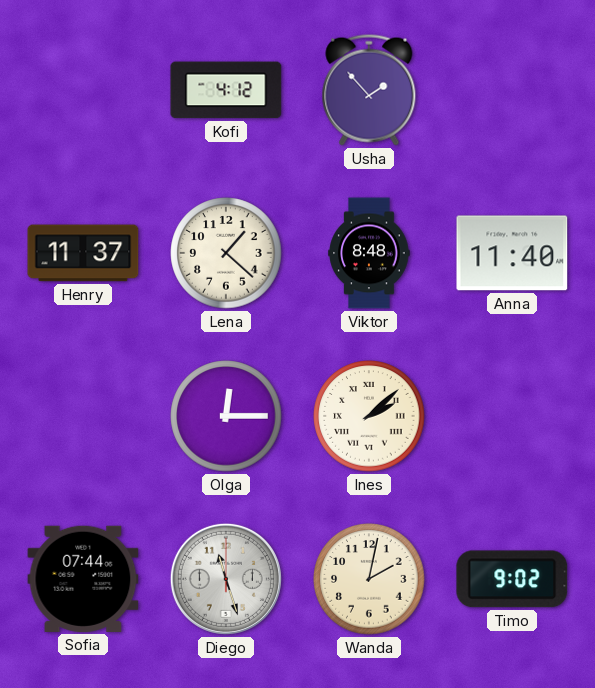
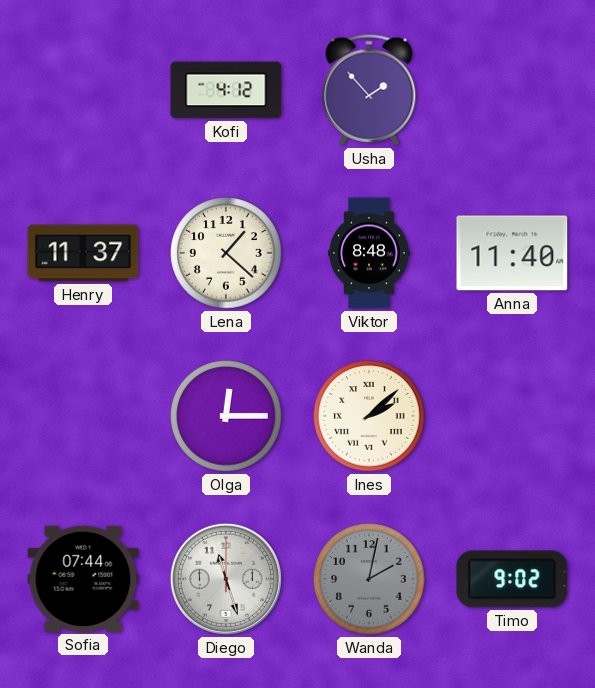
Wanda dial: cream -> grey
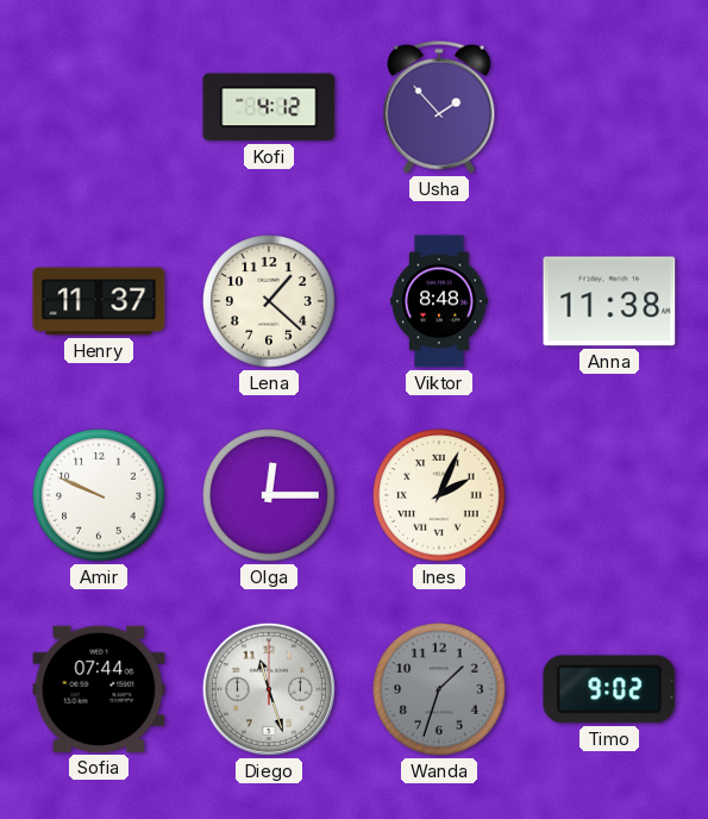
Anna: 11:40 -> 11:38
Amir: none -> 9:49
Ines: 2:08 -> 2:04
Wanda: 2:02 -> 1:33
